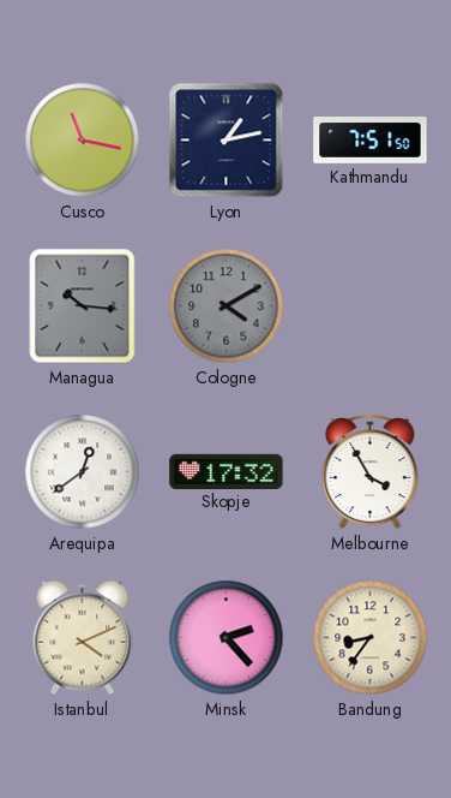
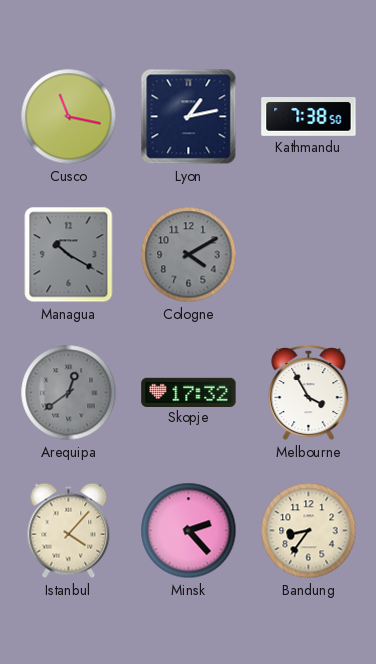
Kathmandu: 7:51 -> 7:38
Managua: 10:16 -> 10:20
Arequipa dial: white -> grey
Istanbul: 4:11 -> 4:07
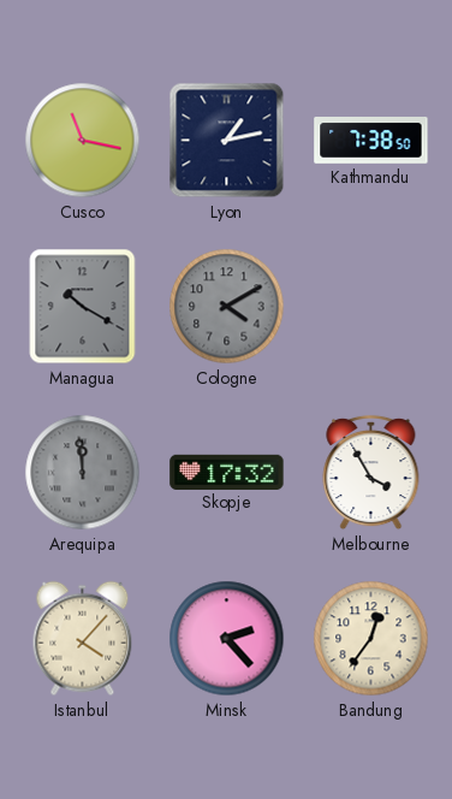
Arequipa: 12:39 -> 11:59
Bandung: 8:36 -> 12:36
